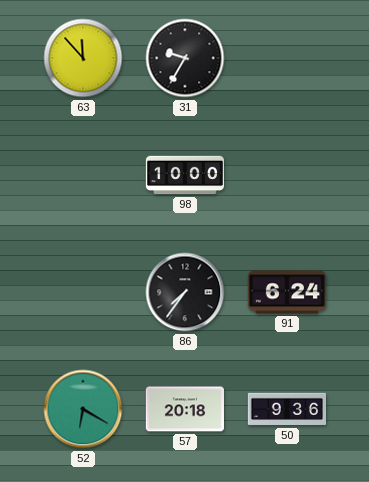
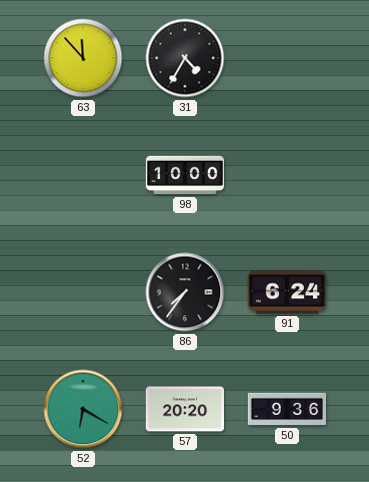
31: 9:35 -> 4:35
57: 20:18 -> 20:20
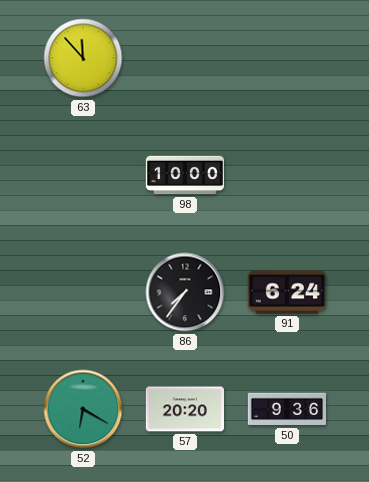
31: 4:35 -> none
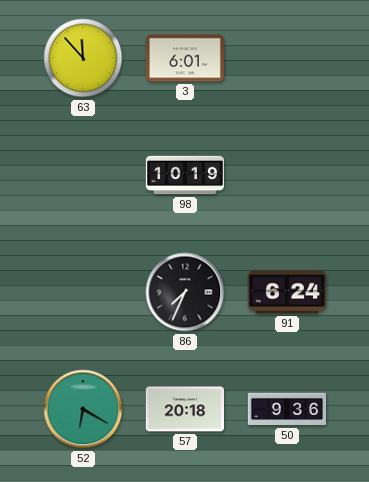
3: none -> 6:01
98: 10:00 -> 10:19
86: 7:36 -> 7:34
57: 20:20 -> 20:18
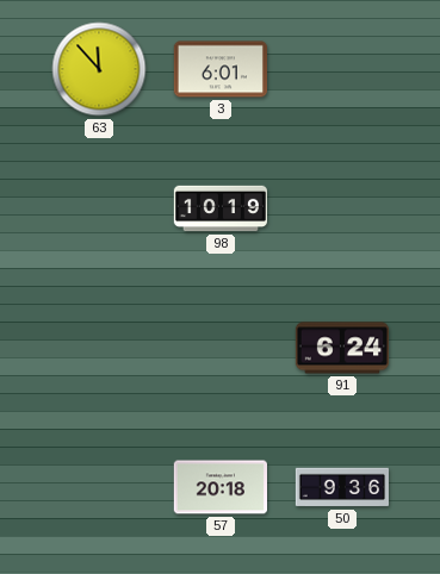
86: 7:34 -> none
52: 6:20 -> none
